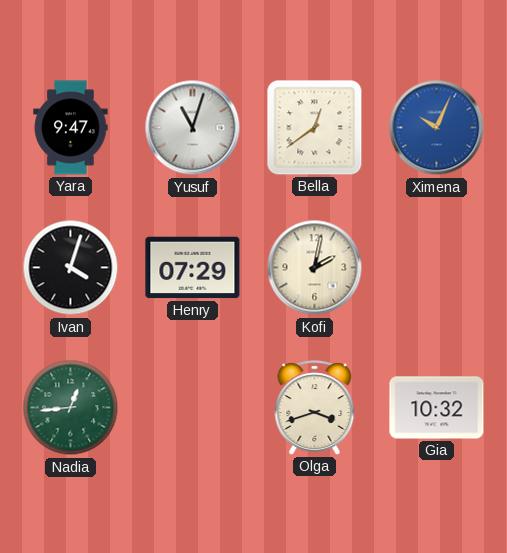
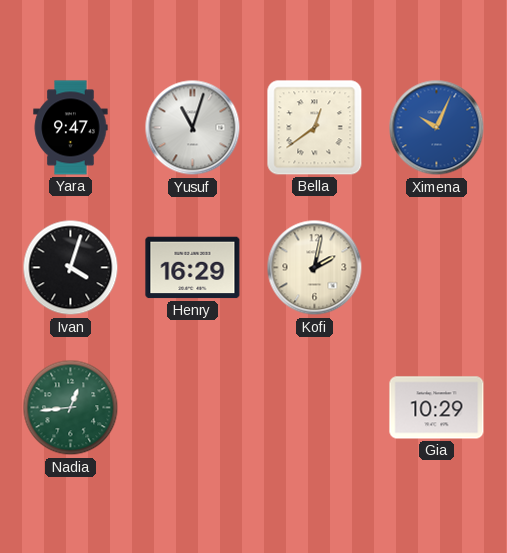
Henry: 07:29 -> 16:29
Olga: 3:42 -> none
Gia: 10:32 -> 10:29
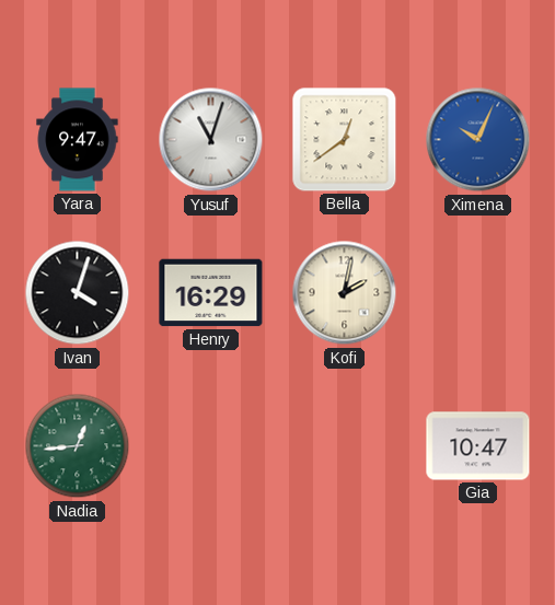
Gia: 10:29 -> 10:47
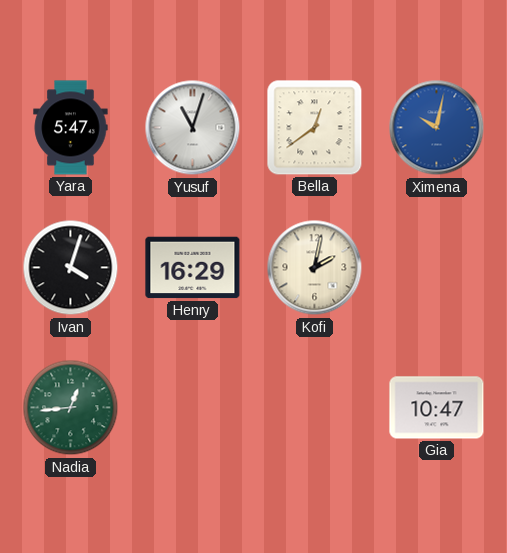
Yara: 9:47 -> 5:47
Ximena: 10:04 -> 10:02
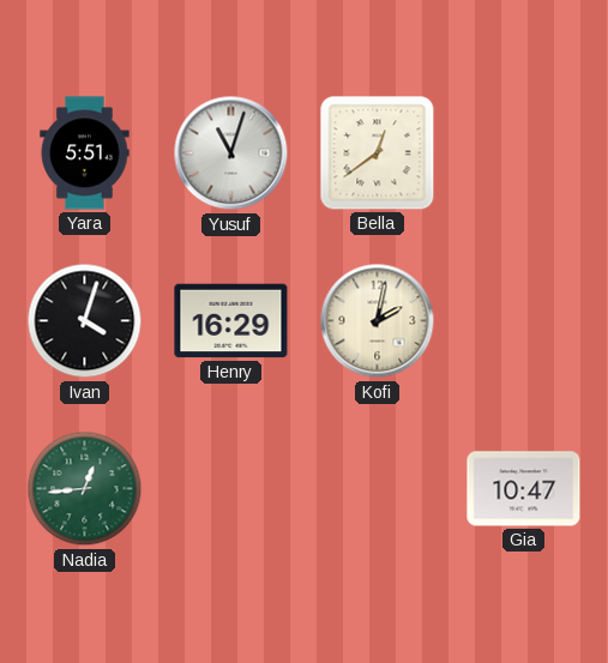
Yara: 5:47 -> 5:51
Ximena: 10:02 -> none
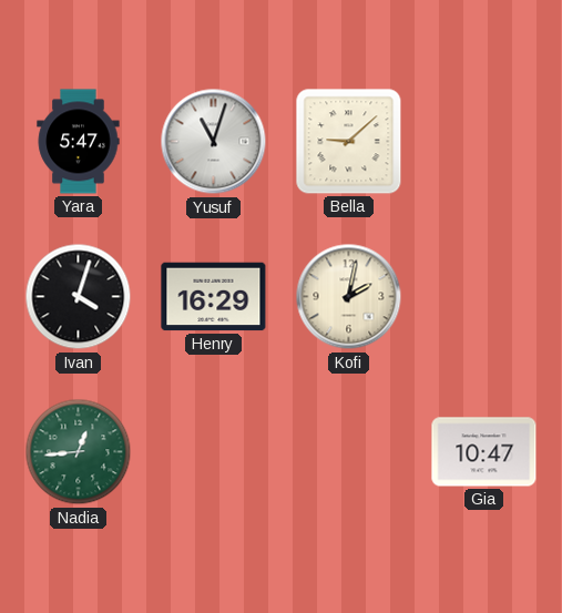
Yara: 5:51 -> 5:47
Bella: 12:39 -> 9:08
